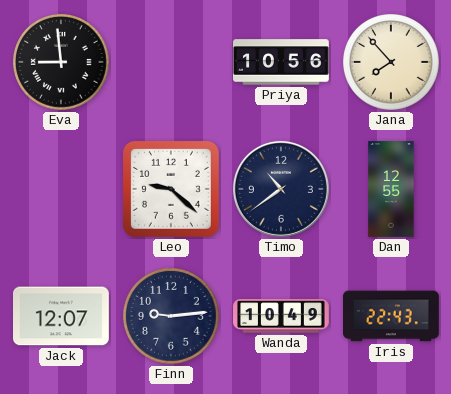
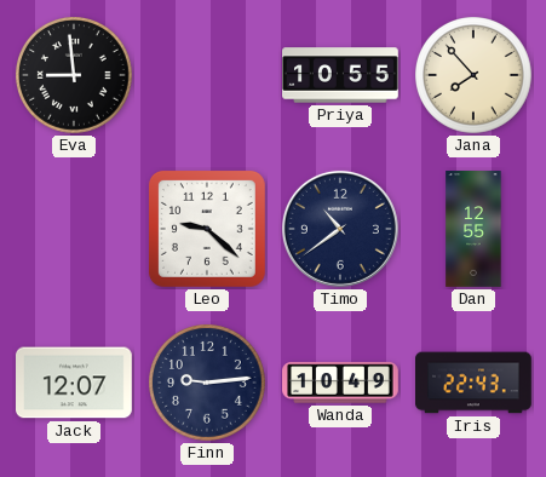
Priya: 10:56 -> 10:55
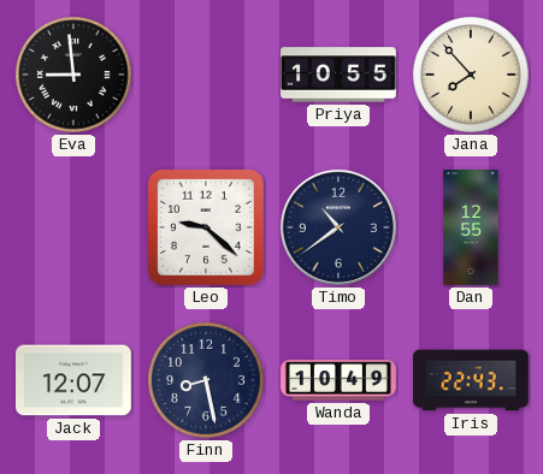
Finn: 9:14 -> 8:28
